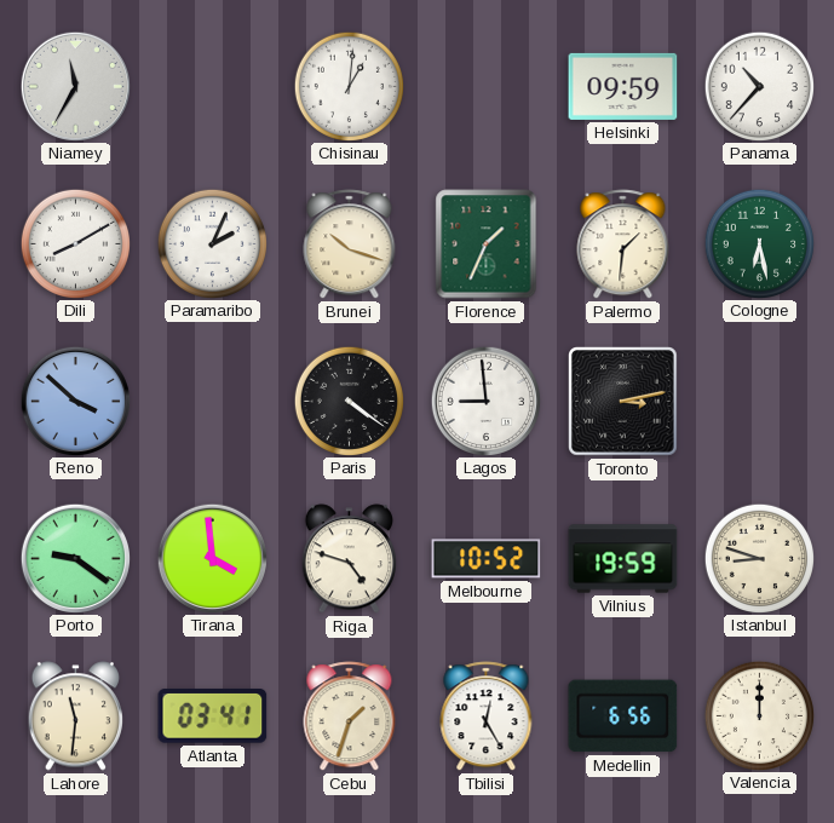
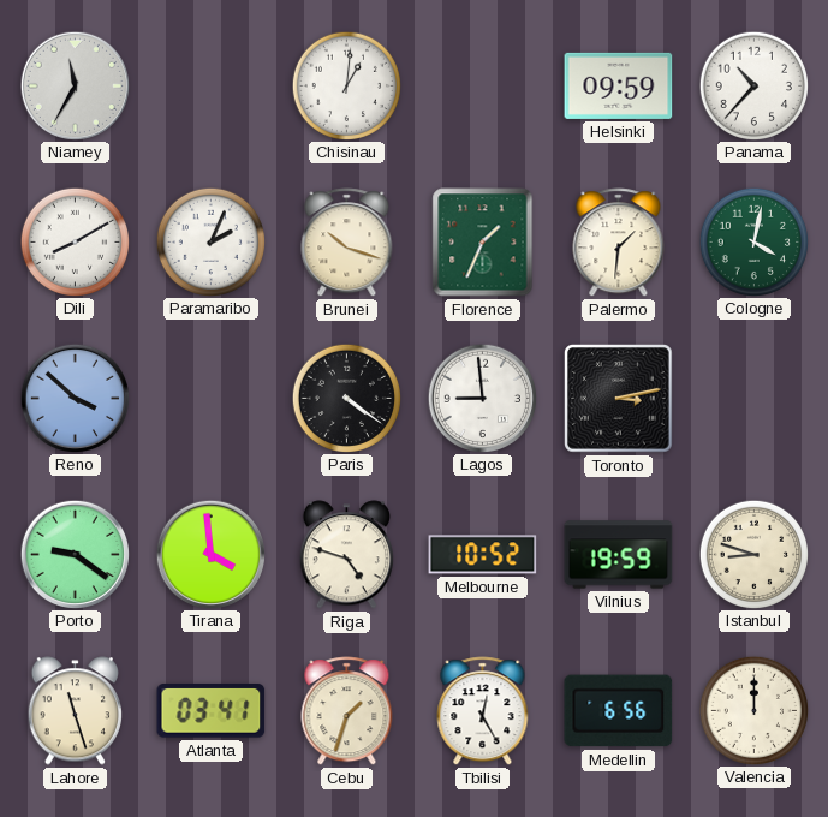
Cologne: 6:28 -> 4:02
Lahore: 11:31 -> 11:27
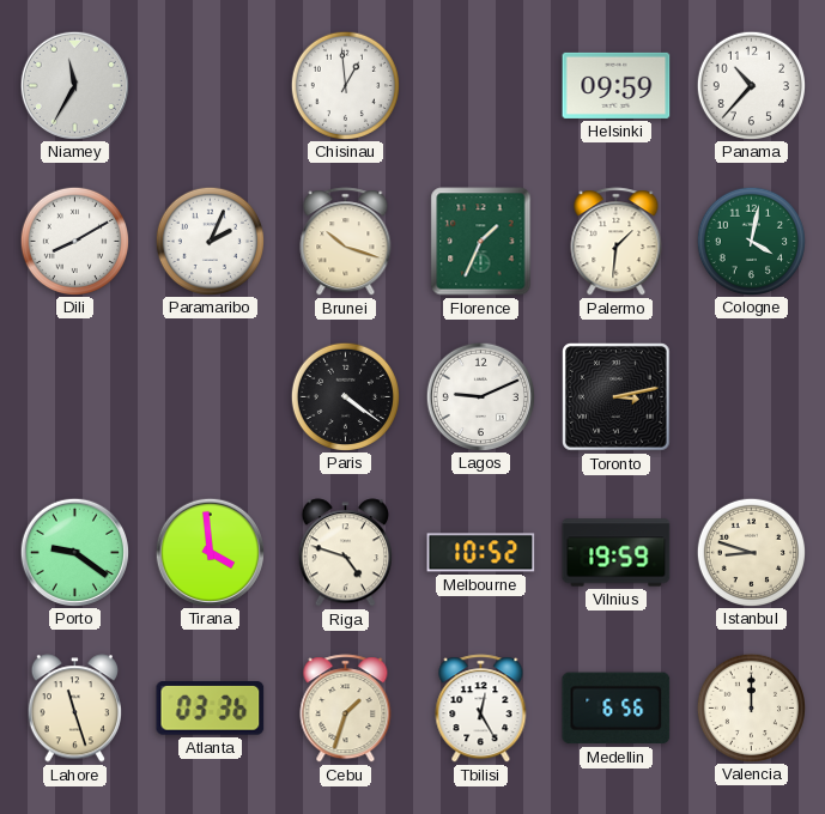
Chisinau: 1:01 -> 12:59
Reno: 3:52 -> none
Lagos: 8:59 -> 9:11
Atlanta: 03:41 -> 03:36
